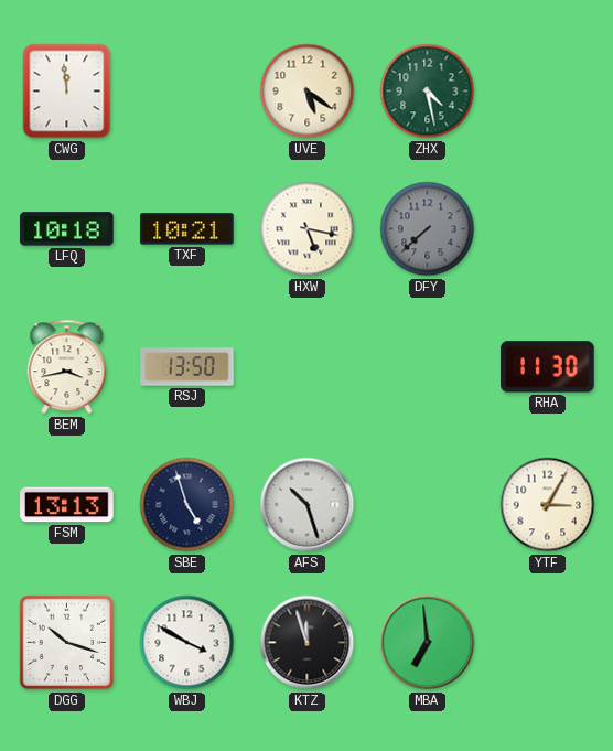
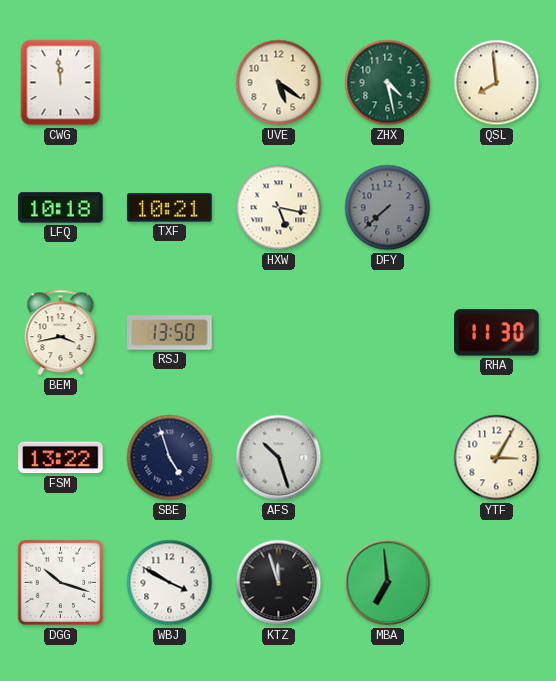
QSL: none -> 7:59
FSM: 13:13 -> 13:22
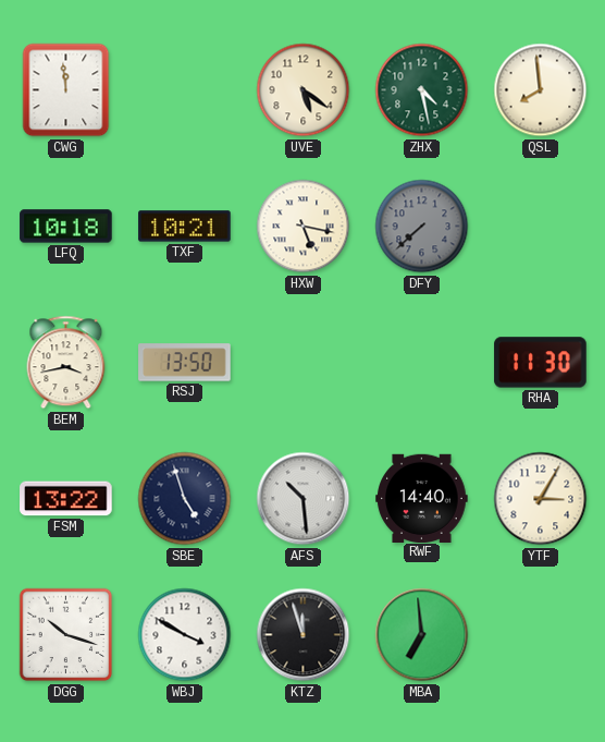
AFS: 10:27 -> 10:29
RWF: none -> 14:40
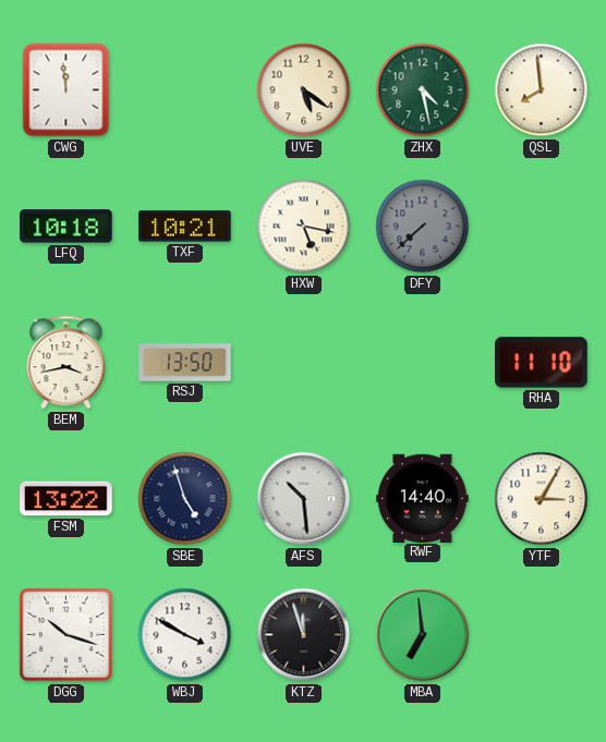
RHA: 11:30 -> 11:10
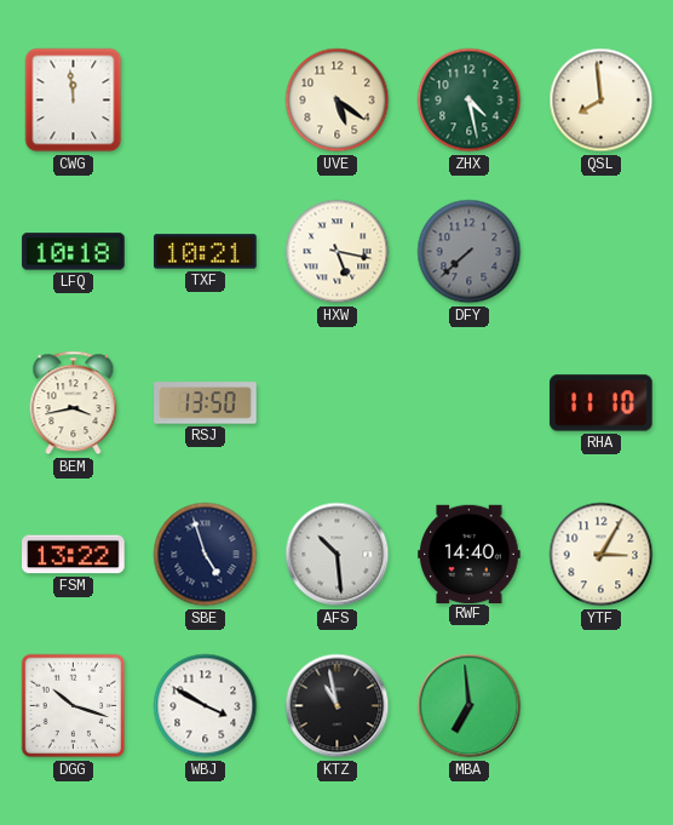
KTZ: 11:57 -> 10:58
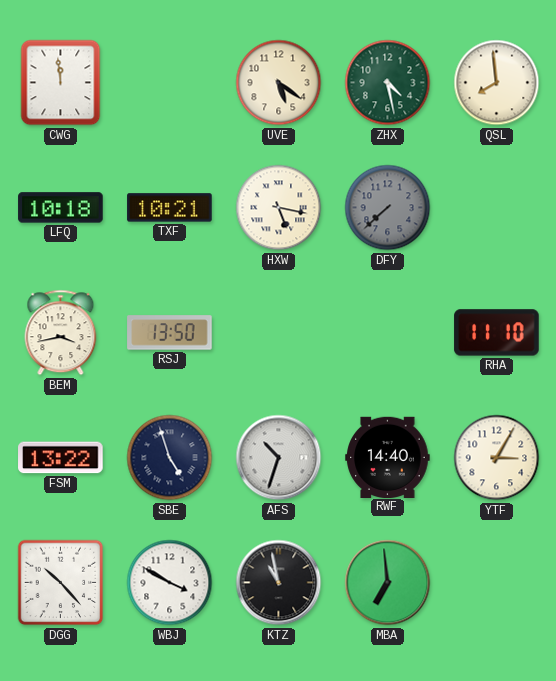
AFS: 10:29 -> 10:33
DGG: 10:18 -> 10:23
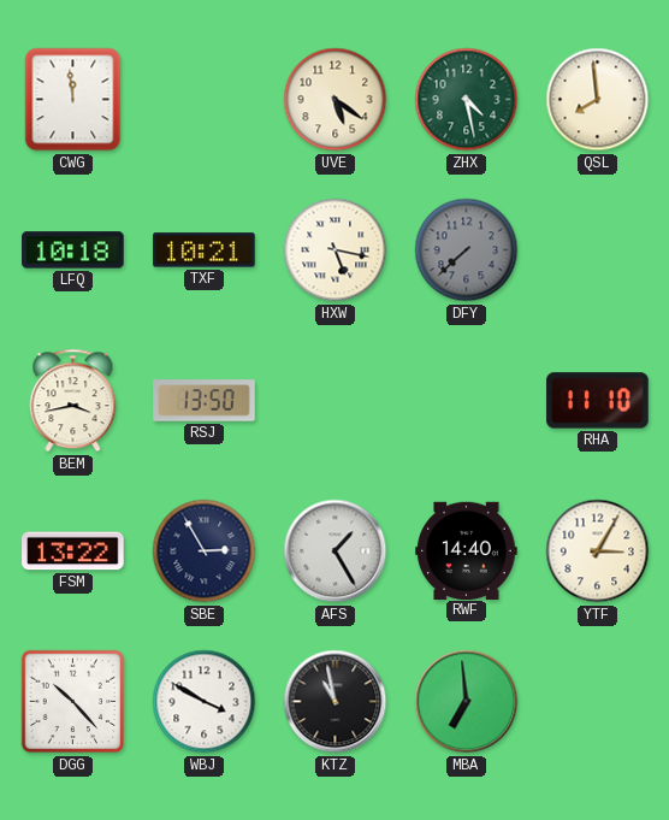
SBE: 4:57 -> 2:55
AFS: 10:33 -> 1:25
